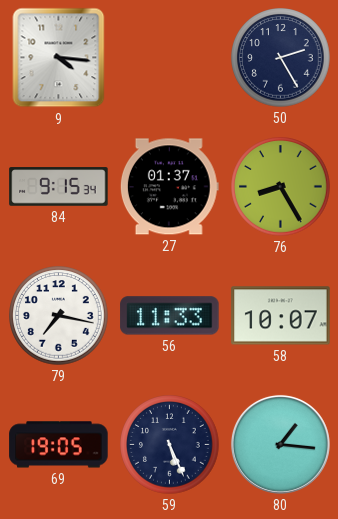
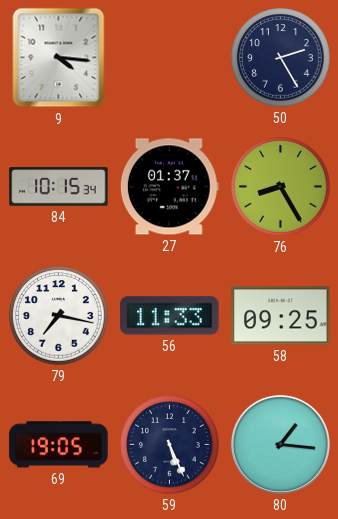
84: 9:15 -> 10:15
58: 10:07 -> 09:25
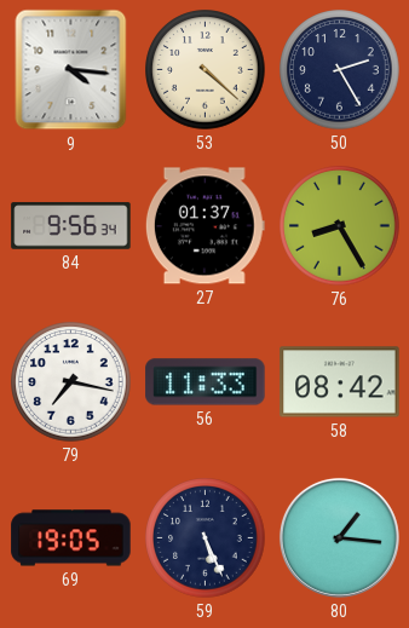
53: none -> 4:22
84: 10:15 -> 9:56
58: 09:25 -> 08:42
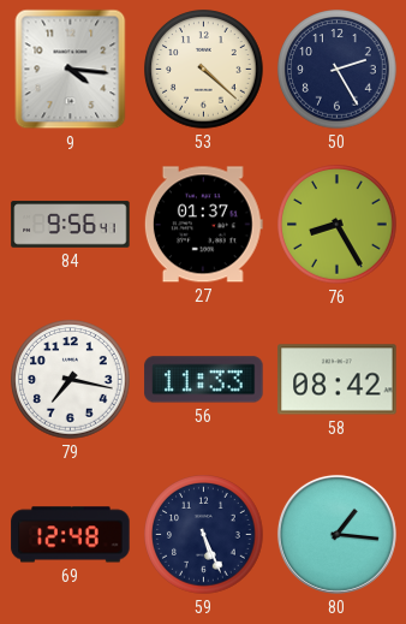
84: 9:56:34 -> 9:56:41
69: 19:05 -> 12:48
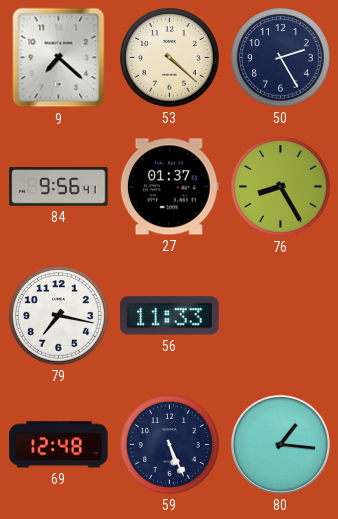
9: 4:16 -> 7:22
58: 08:42 -> none
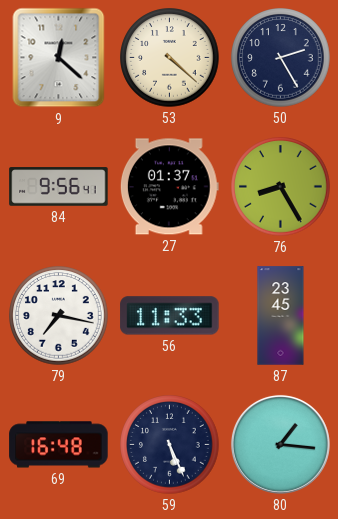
9: 7:22 -> 12:22
87: none -> 23:45
69: 12:48 -> 16:48
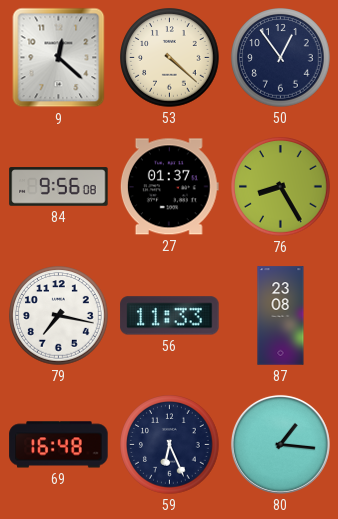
50: 2:25 -> 12:54
84: 9:56:41 -> 9:56:08
87: 23:45 -> 23:08
59: 5:26 -> 6:26
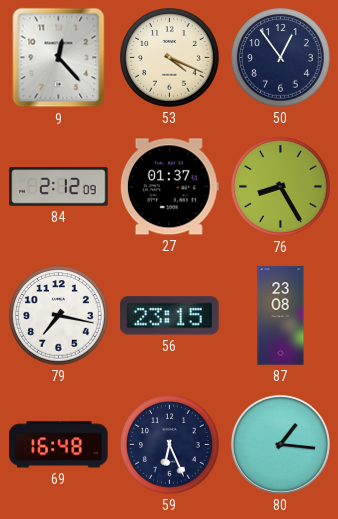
9: 12:22 -> 12:23
53: 4:22 -> 4:19
84: 9:56 -> 2:12
56: 11:33 -> 23:15
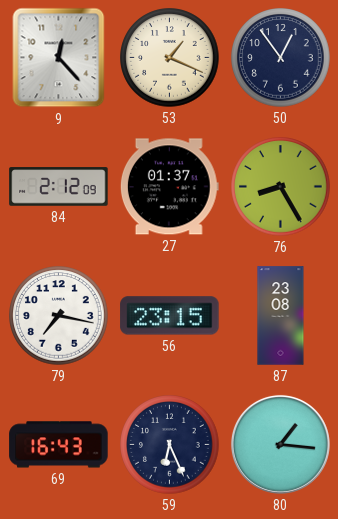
53: 4:19 -> 1:19
69: 16:48 -> 16:43
